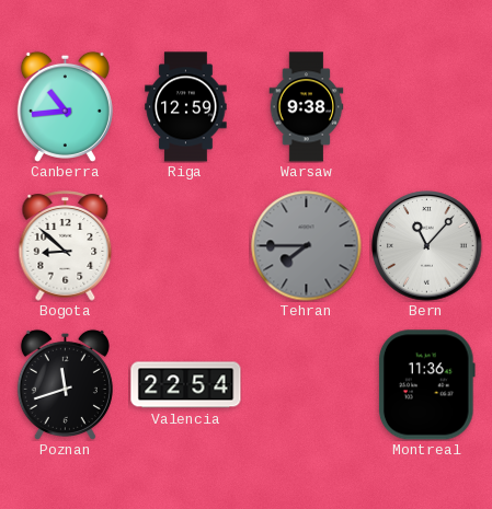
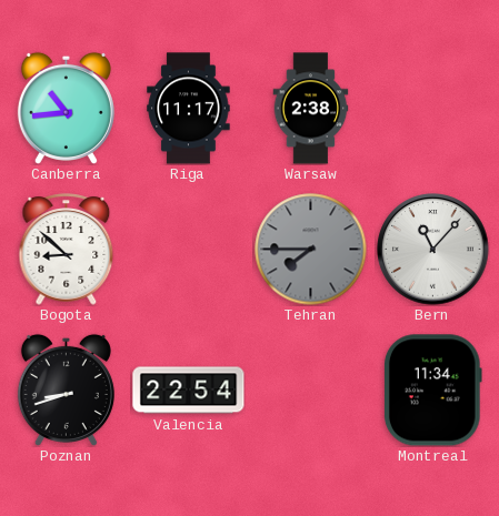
Riga: 12:59 -> 11:17
Warsaw: 9:38 -> 2:38
Poznan: 11:42 -> 8:42
Montreal: 11:36 -> 11:34
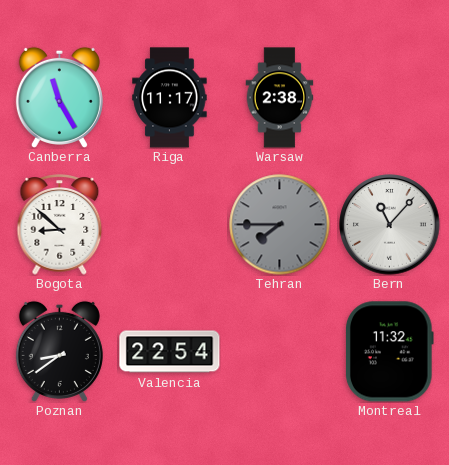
Canberra: 10:44 -> 11:25
Poznan: 8:42 -> 8:39
Montreal: 11:34 -> 11:32
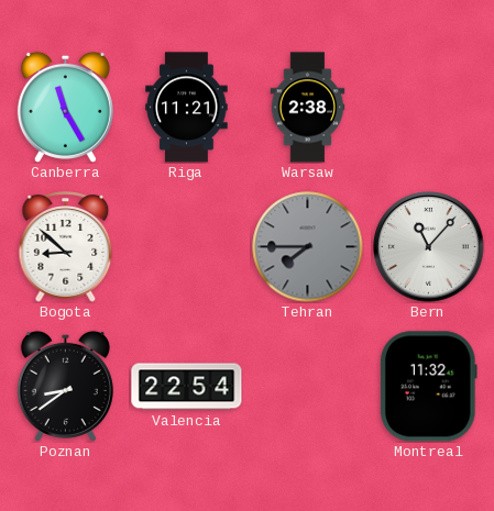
Riga: 11:17 -> 11:21
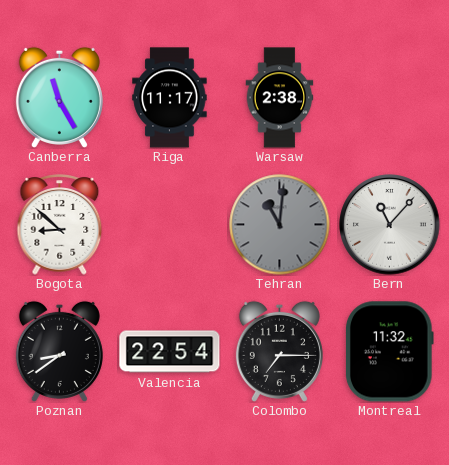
Riga: 11:21 -> 11:17
Tehran: 7:45 -> 11:01
Colombo: none -> 7:15
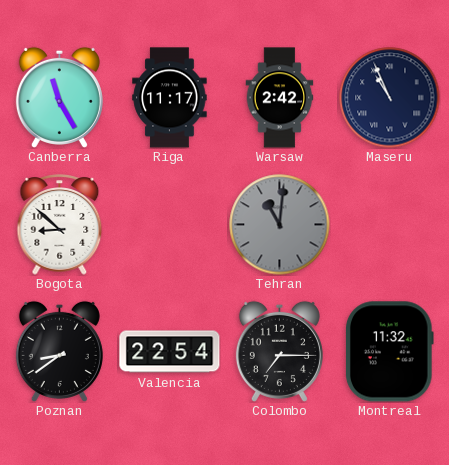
Warsaw: 2:38 -> 2:42
Maseru: none -> 10:56
Bern: 11:07 -> none
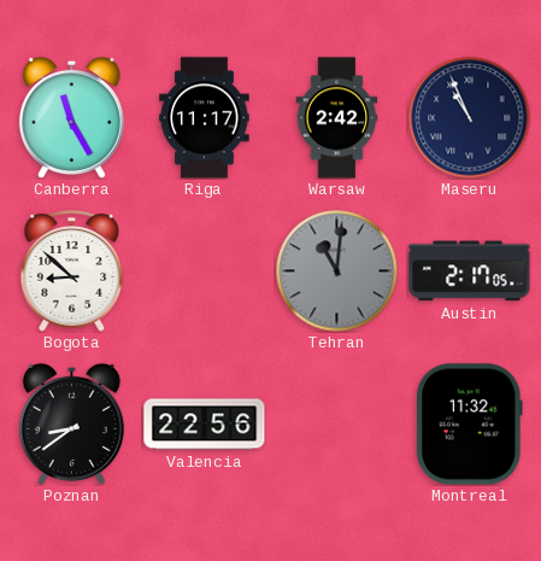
Austin: none -> 2:17
Valencia: 22:54 -> 22:56
Colombo: 7:15 -> none
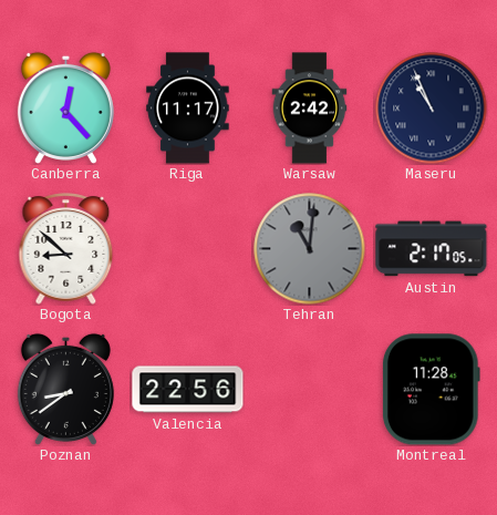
Canberra: 11:25 -> 12:23
Montreal: 11:32 -> 11:28
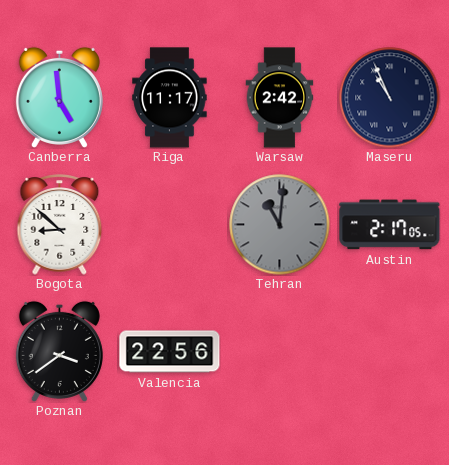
Canberra: 12:23 -> 4:59
Poznan: 8:39 -> 3:39
Montreal: 11:28 -> none
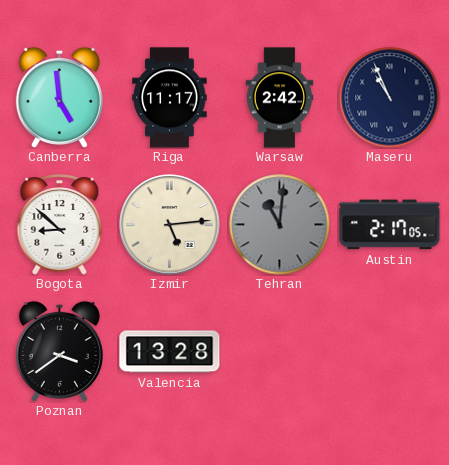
Izmir: none -> 5:14
Valencia: 22:56 -> 13:28
